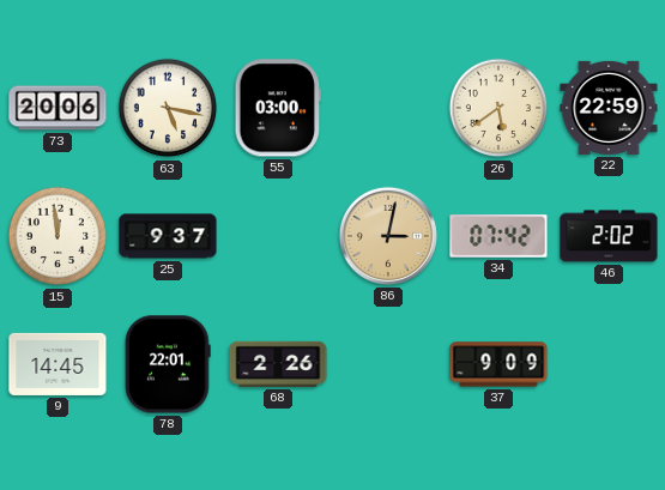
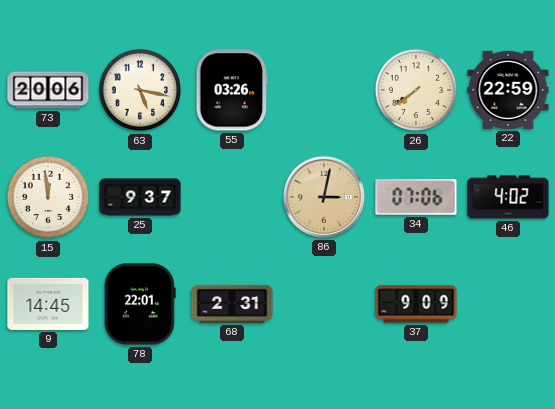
55: 03:00 -> 03:26
26: 5:39 -> 7:39
34: 07:42 -> 07:06
46: 2:02 -> 4:02
68: 2:26 -> 2:31
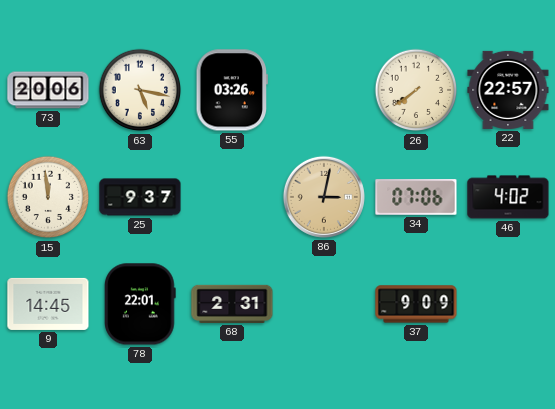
22: 22:59 -> 22:57
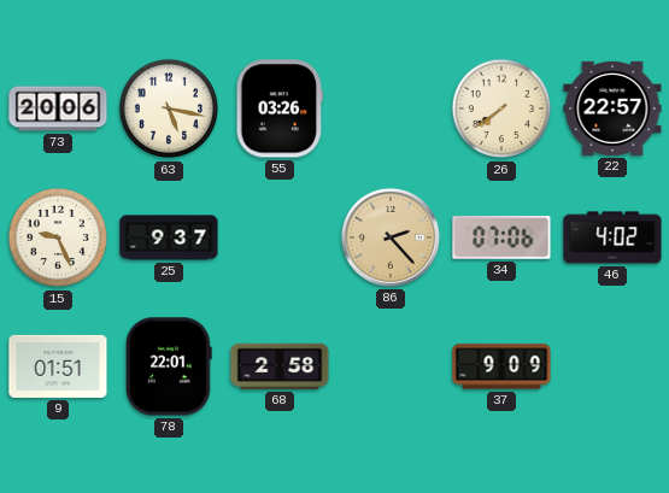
15: 11:59 -> 9:26
86: 3:02 -> 2:23
9: 14:45 -> 01:51
68: 2:31 -> 2:58
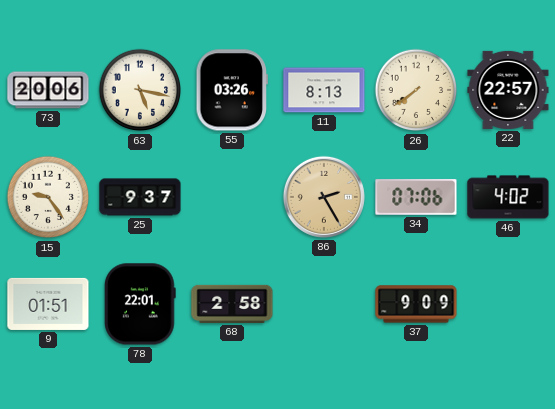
11: none -> 8:13
15: 9:26 -> 9:24
86: 2:23 -> 2:25
